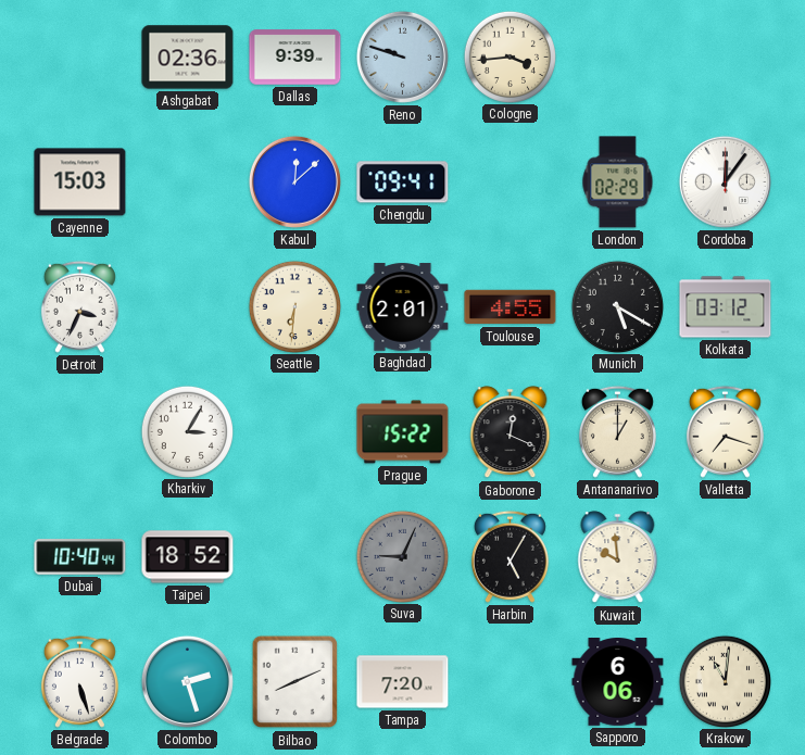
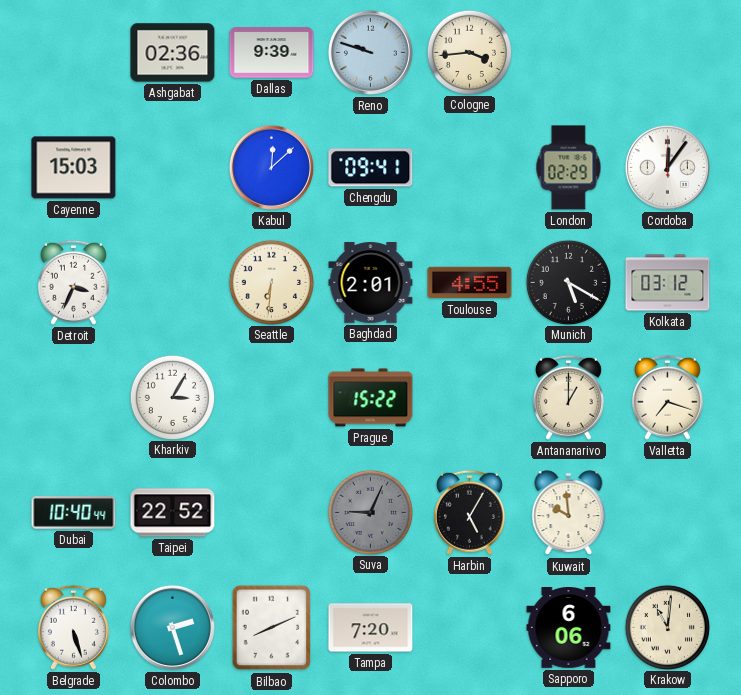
Gaborone: 12:19 -> none
Taipei: 18:52 -> 22:52
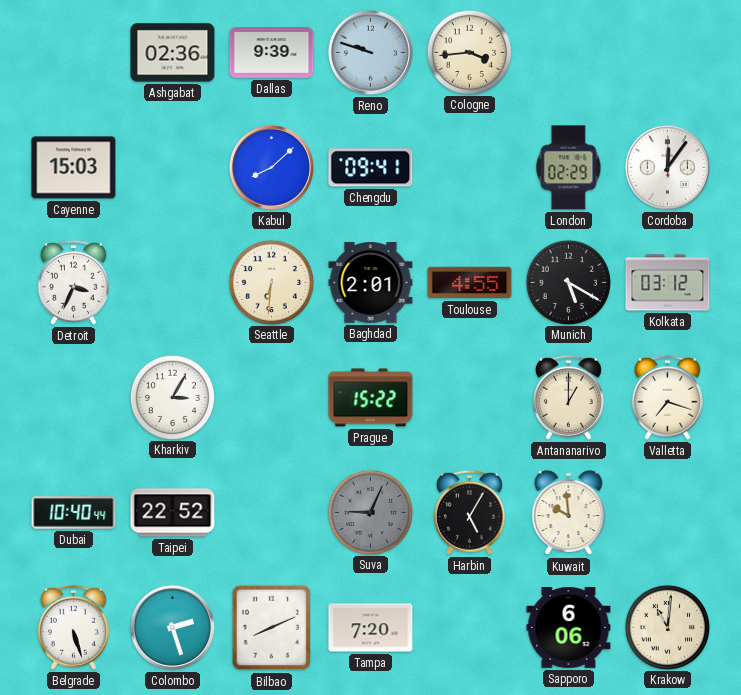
Kabul: 12:08 -> 8:08
